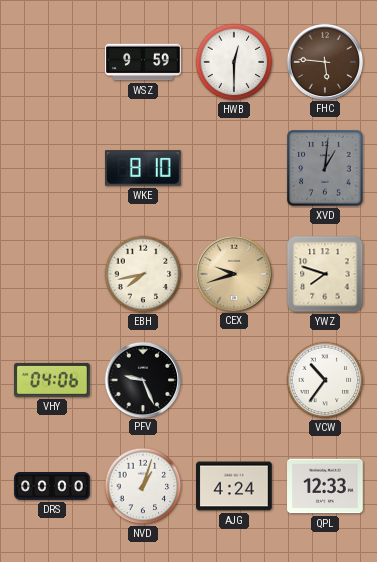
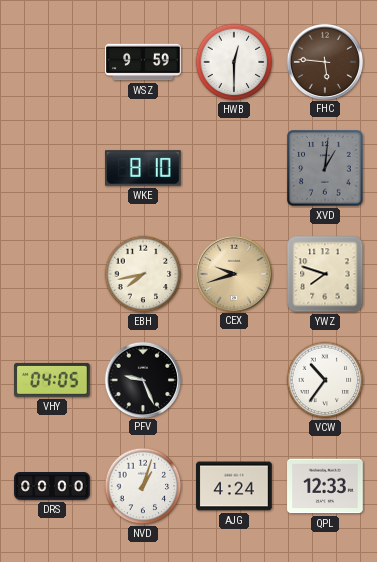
VHY: 04:06 -> 04:05
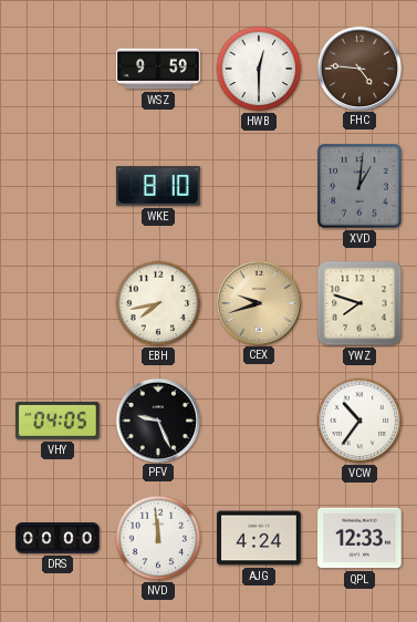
FHC: 5:46 -> 4:46
NVD: 1:03 -> 11:59
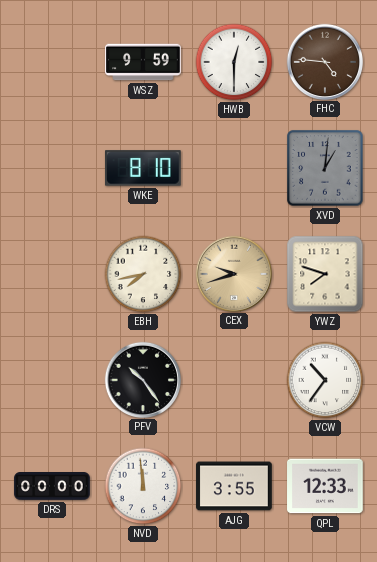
VHY: 04:05 -> none
PFV: 9:26 -> 10:24
AJG: 4:24 -> 3:55
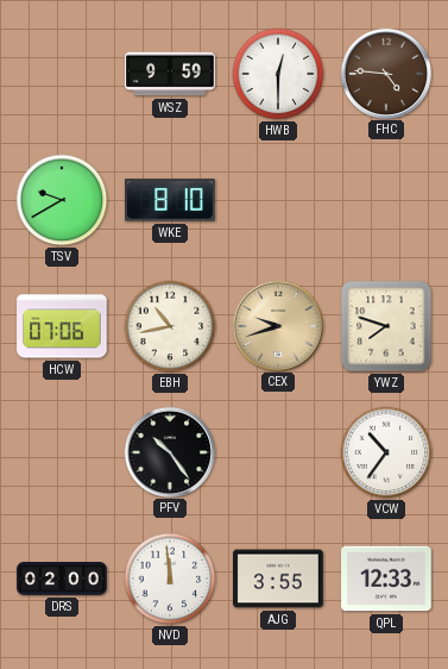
TSV: none -> 9:40
XVD: 1:01 -> none
HCW: none -> 07:06
EBH: 7:43 -> 10:43
DRS: 00:00 -> 02:00
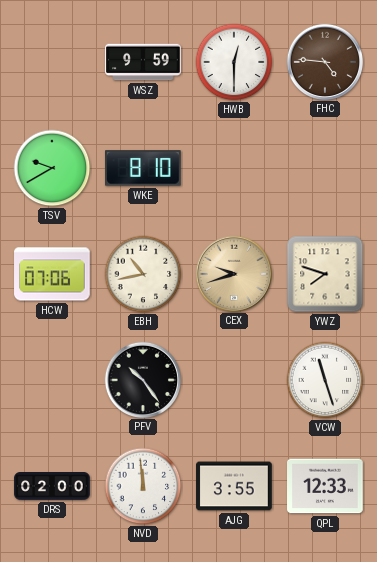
VCW: 10:36 -> 11:27
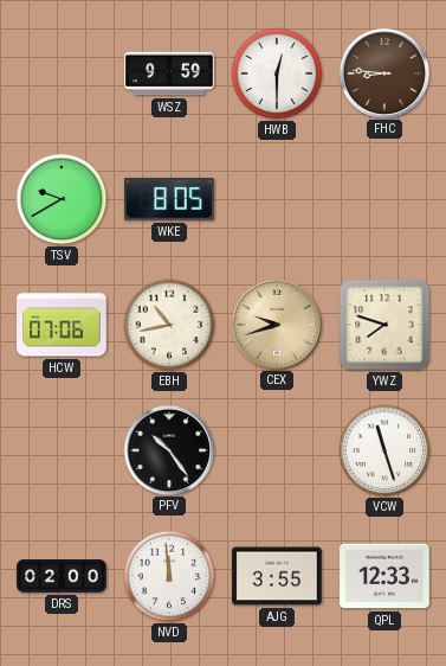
FHC: 4:46 -> 8:46
WKE: 8:10 -> 8:05
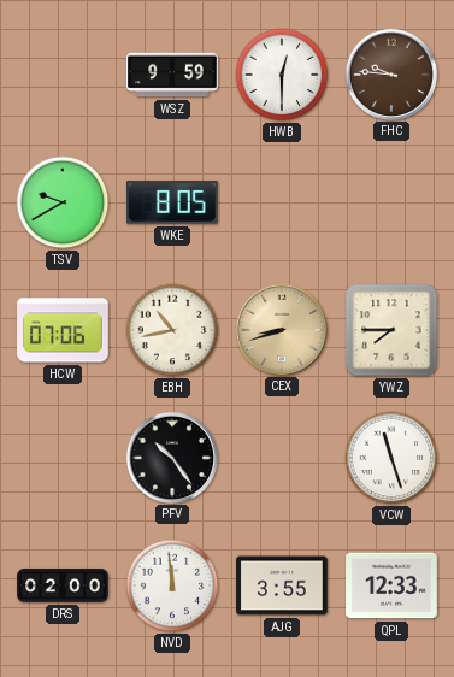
FHC: 8:46 -> 9:46
CEX: 9:42 -> 8:42
YWZ: 7:48 -> 7:45
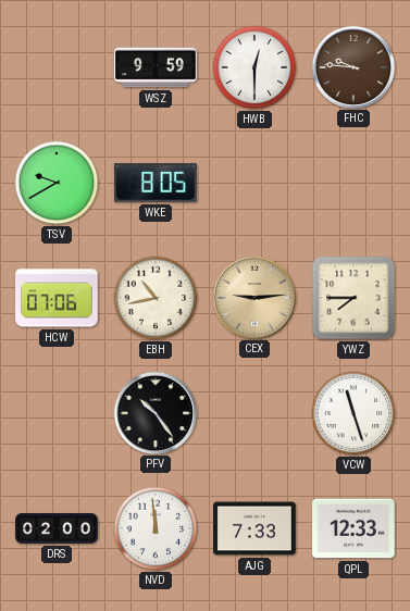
CEX: 8:42 -> 9:14
AJG: 3:55 -> 7:33
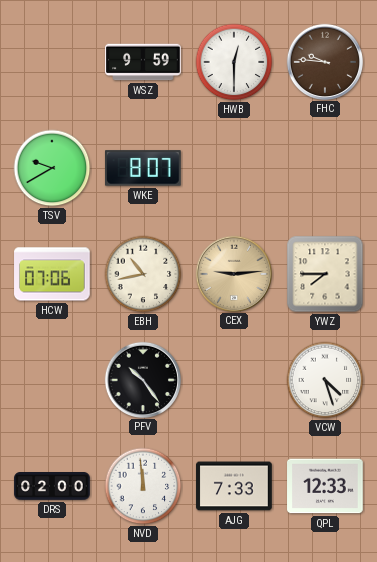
WKE: 8:05 -> 8:07
VCW: 11:27 -> 4:27
